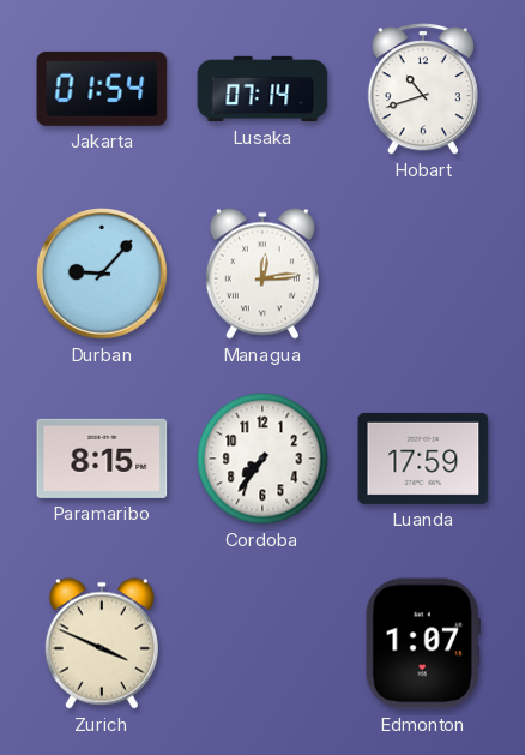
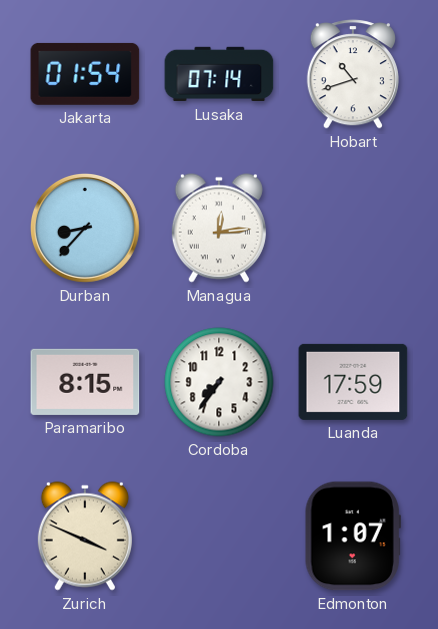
Durban: 9:07 -> 8:37
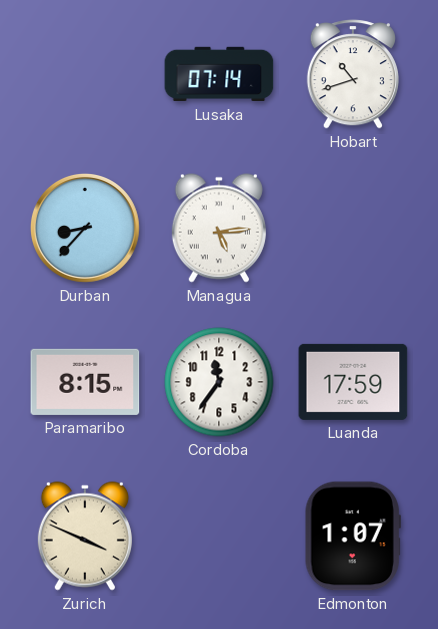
Jakarta: 01:54 -> none
Managua: 12:14 -> 5:14
Cordoba: 7:36 -> 11:36
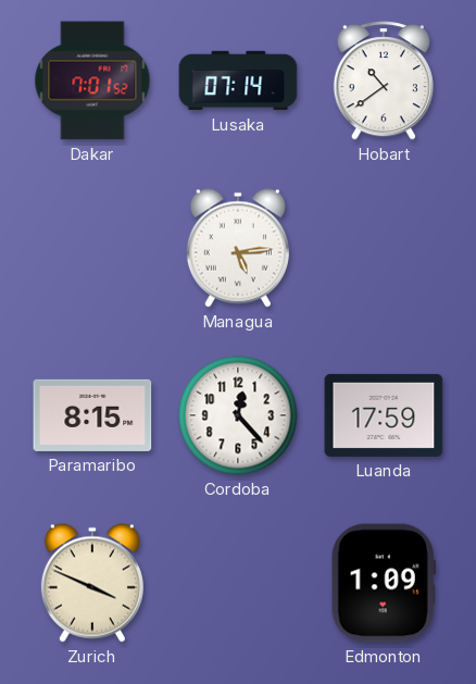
Dakar: none -> 7:01
Hobart: 10:42 -> 10:39
Durban: 8:37 -> none
Cordoba: 11:36 -> 12:23
Edmonton: 1:07 -> 1:09
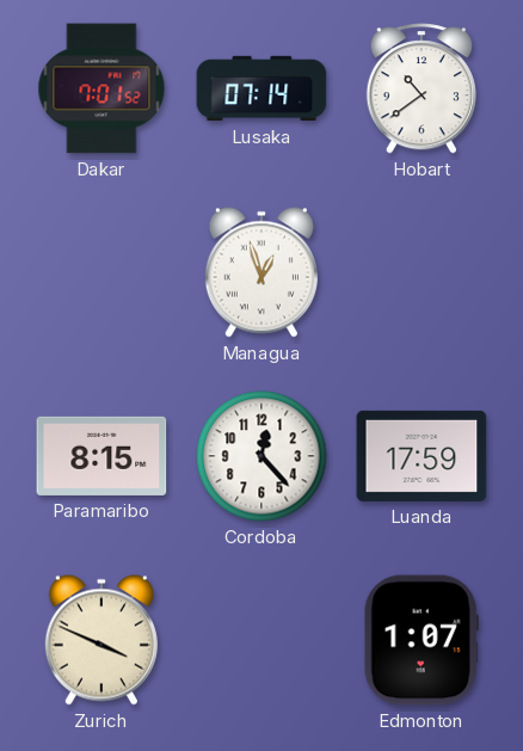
Managua: 5:14 -> 12:57
Edmonton: 1:09 -> 1:07
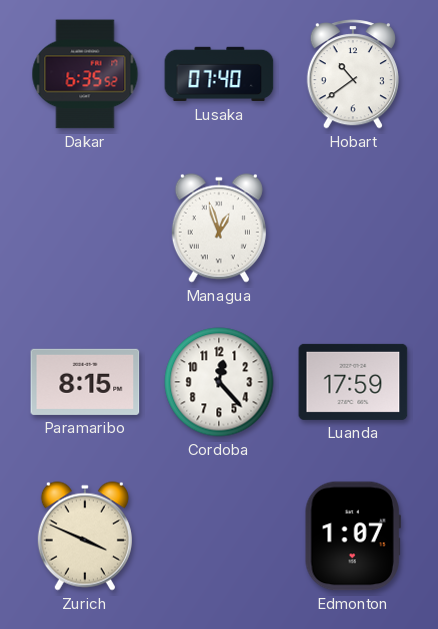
Dakar: 7:01 -> 6:35
Lusaka: 07:14 -> 07:40
